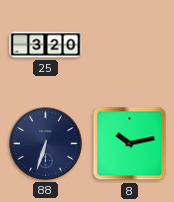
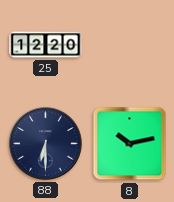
25: 3:20 -> 12:20
88: 6:33 -> 6:30
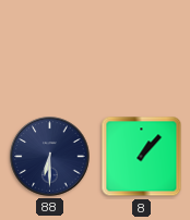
25: 12:20 -> none
8: 10:13 -> 1:07
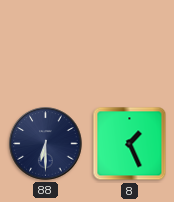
8: 1:07 -> 1:26
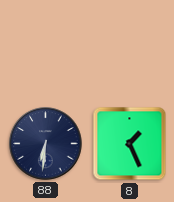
88: 6:30 -> 6:31
